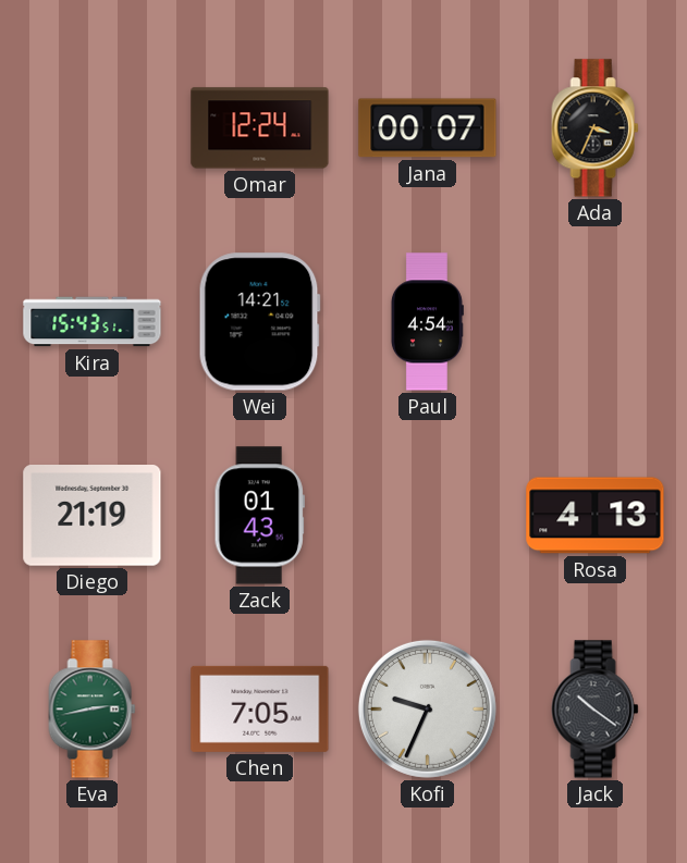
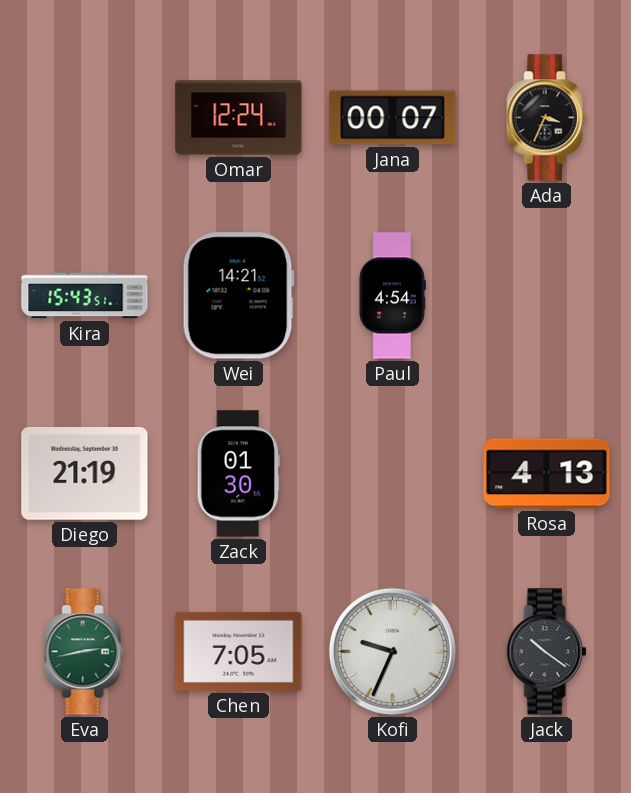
Zack: 01:43 -> 01:30
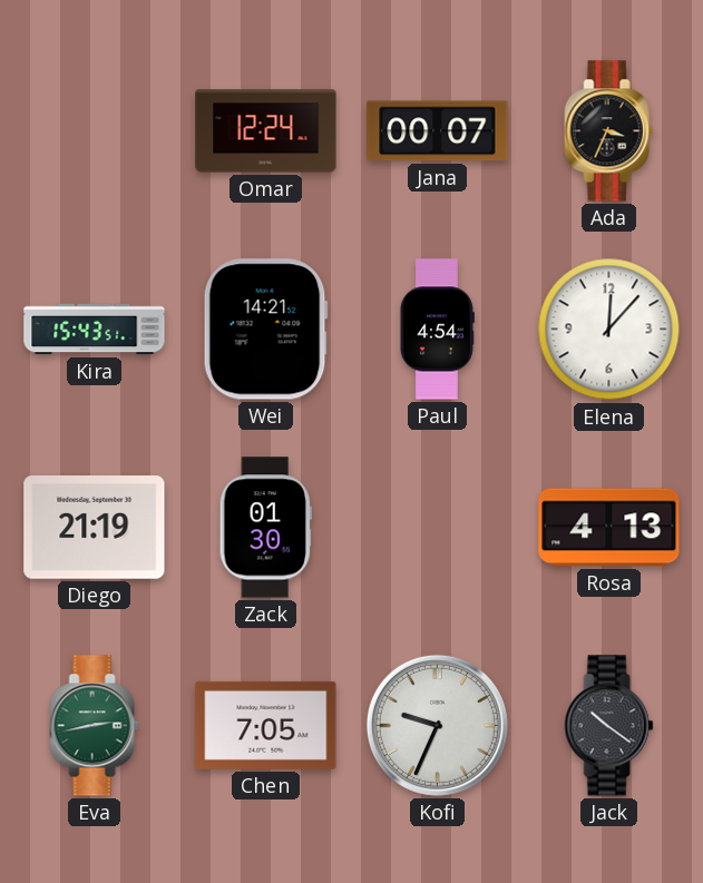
Elena: none -> 12:07
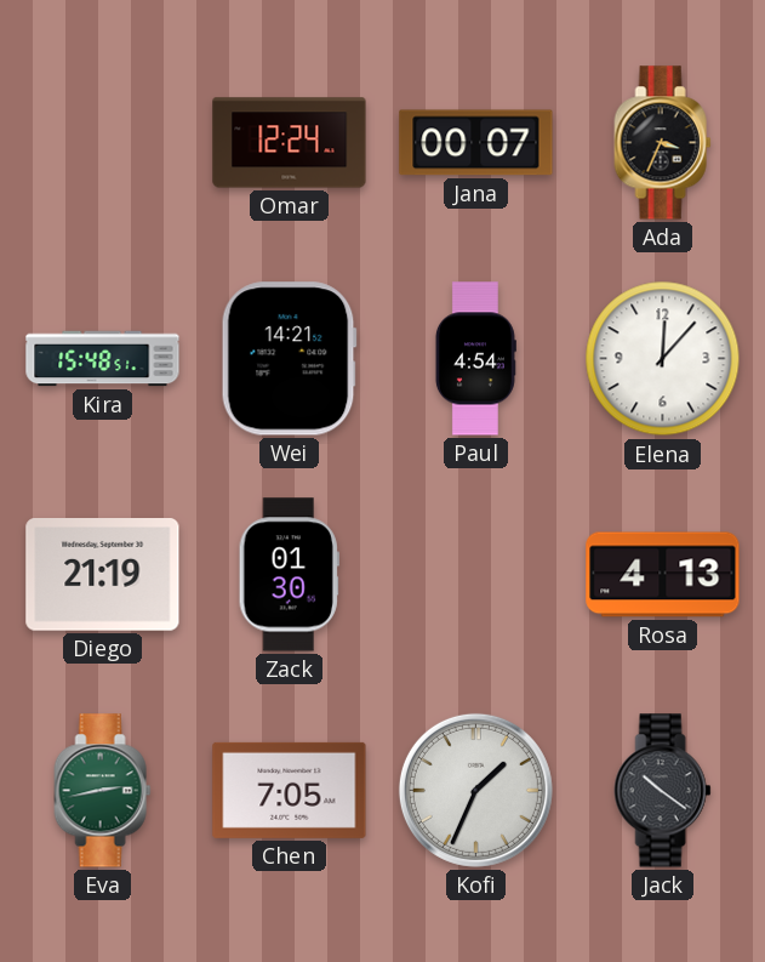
Kira: 15:43 -> 15:48
Kofi: 9:34 -> 1:34
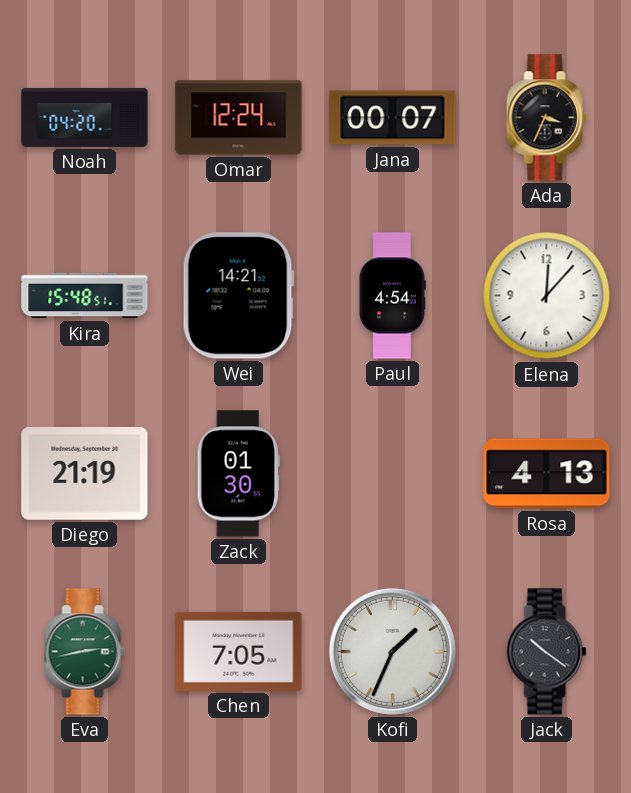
Noah: none -> 04:20
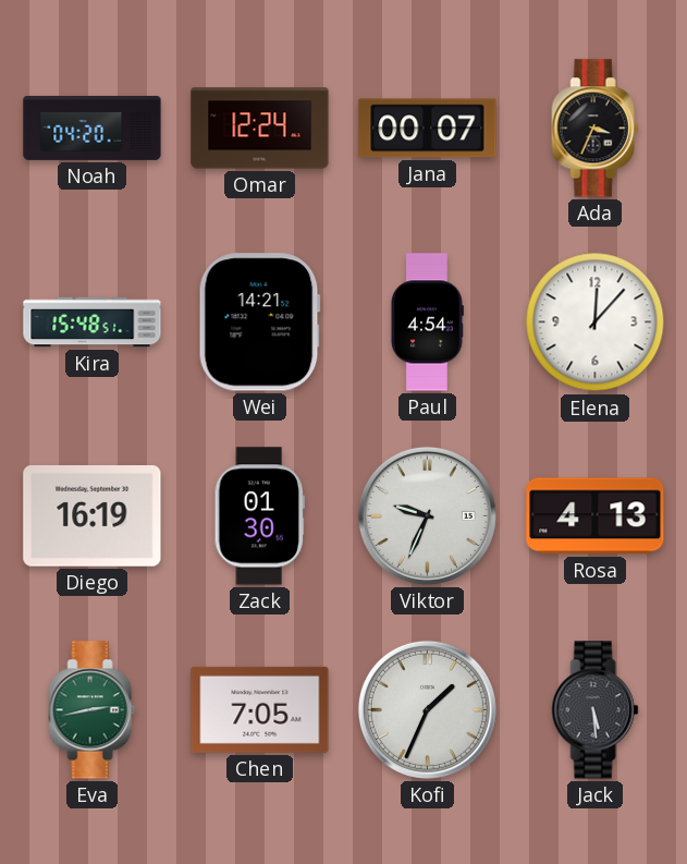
Diego: 21:19 -> 16:19
Viktor: none -> 9:34
Jack: 10:21 -> 5:29
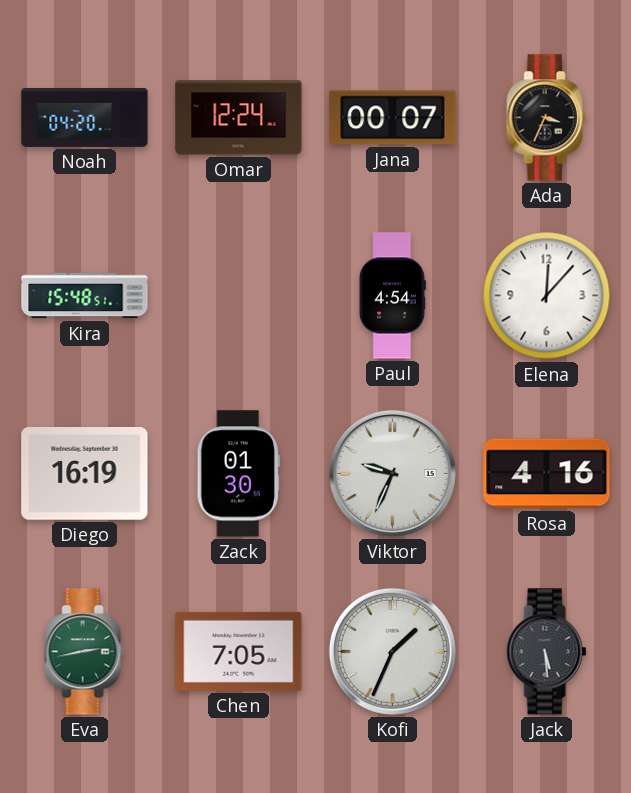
Wei: 14:21 -> none
Rosa: 4:13 -> 4:16
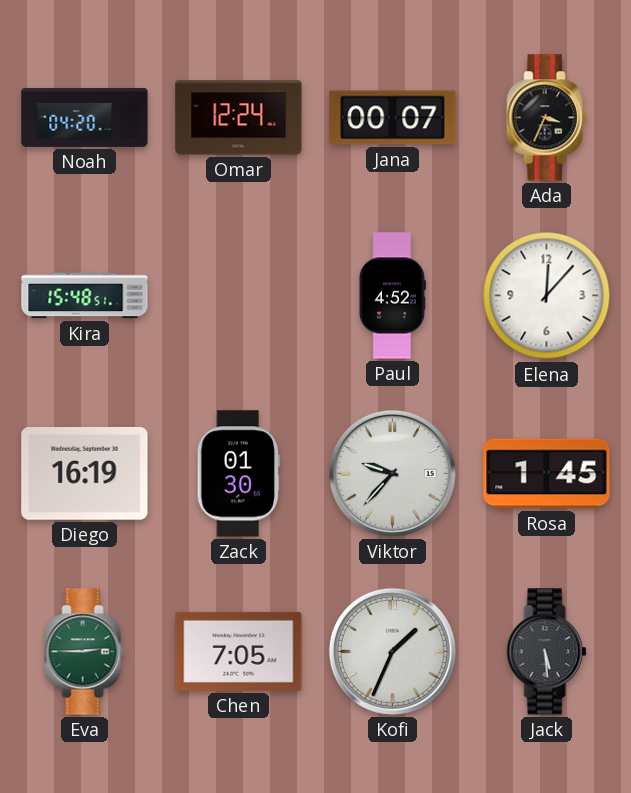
Paul: 4:54 -> 4:52
Viktor: 9:34 -> 9:37
Rosa: 4:16 -> 1:45
Eva: 2:43 -> 2:45
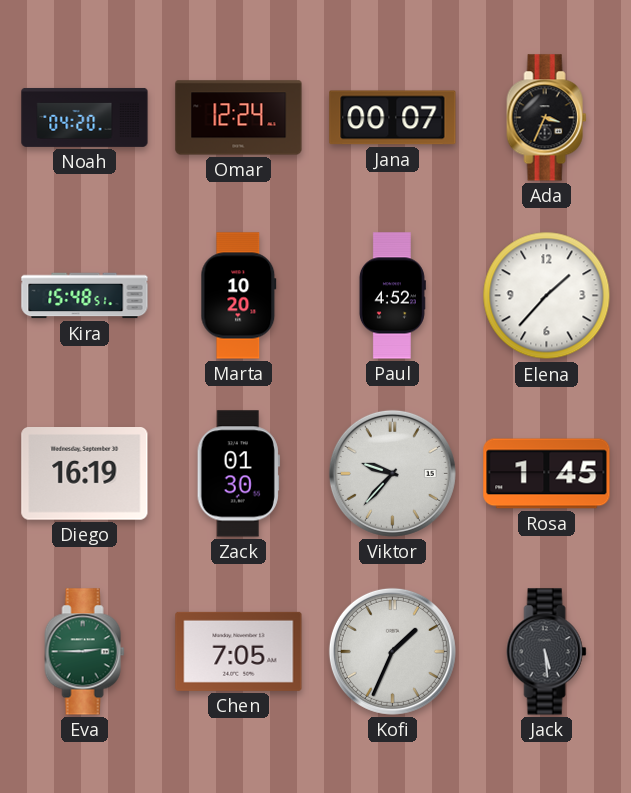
Marta: none -> 10:20
Elena: 12:07 -> 1:37
